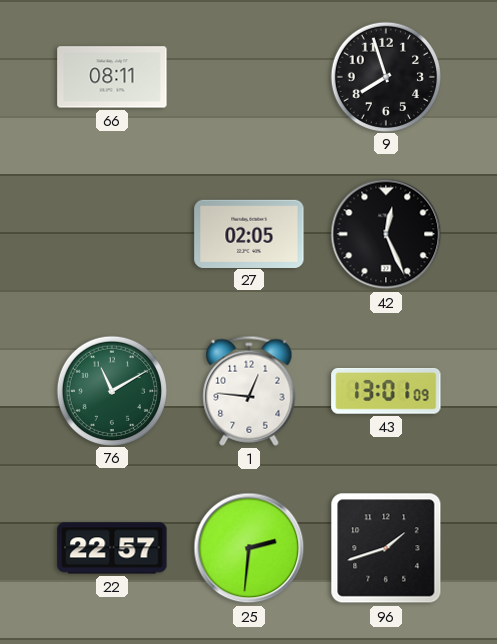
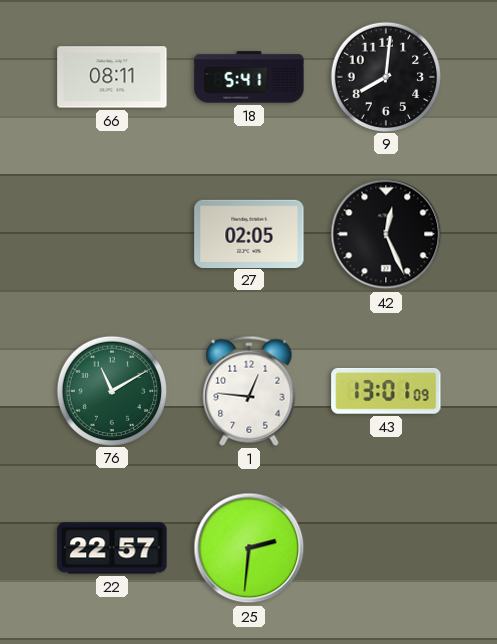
18: none -> 5:41
9: 7:57 -> 8:01
96: 1:42 -> none
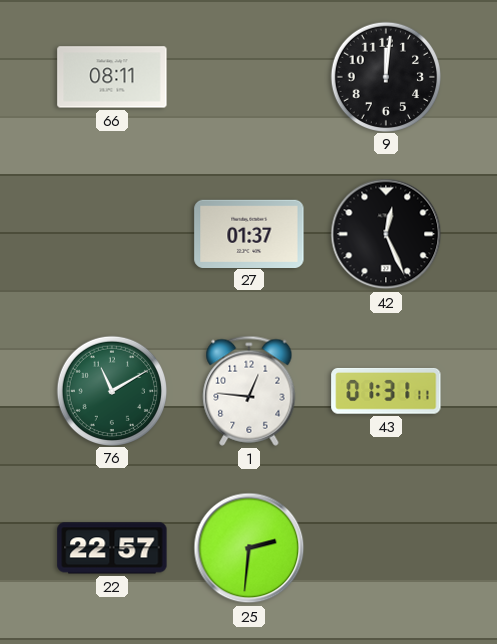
18: 5:41 -> none
9: 8:01 -> 12:01
27: 02:05 -> 01:37
43: 13:01 -> 01:31
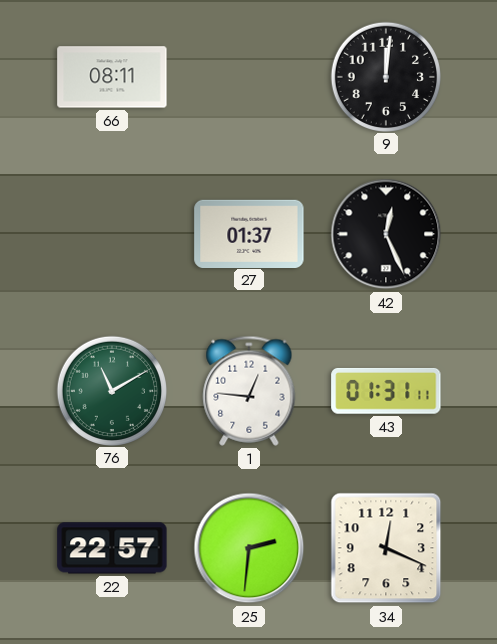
34: none -> 12:19
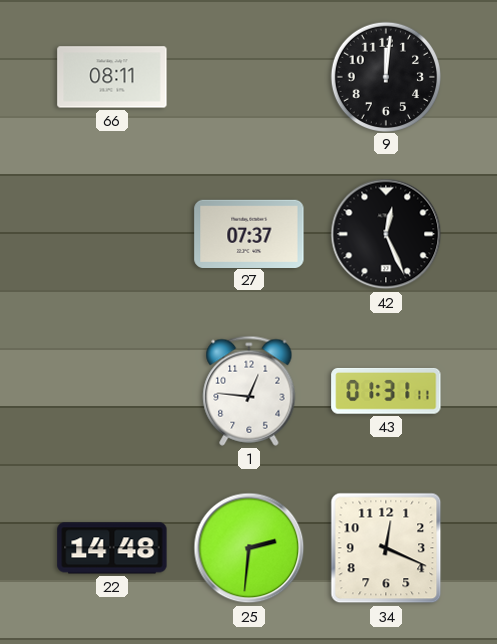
27: 01:37 -> 07:37
76: 11:10 -> none
22: 22:57 -> 14:48
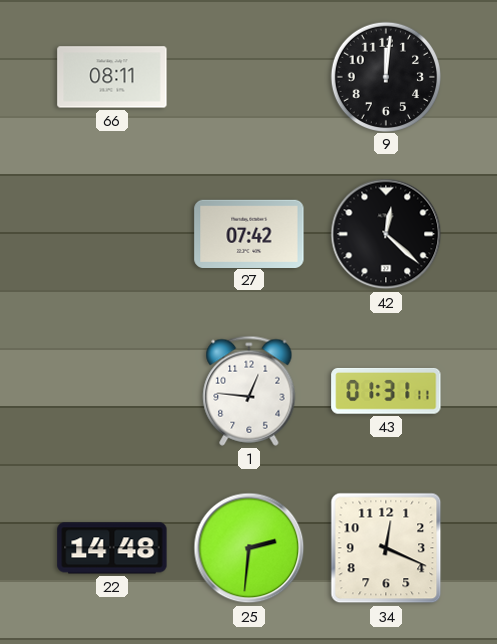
27: 07:37 -> 07:42
42: 12:26 -> 12:22
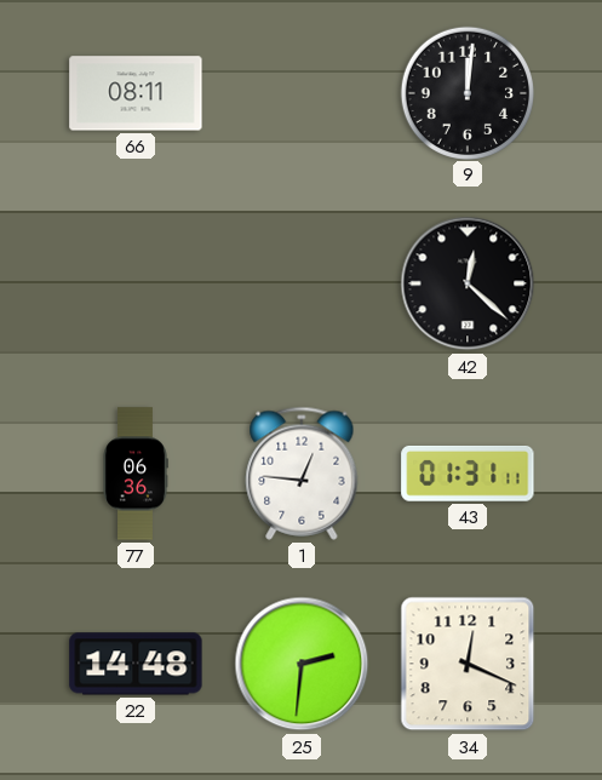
27: 07:42 -> none
77: none -> 06:36
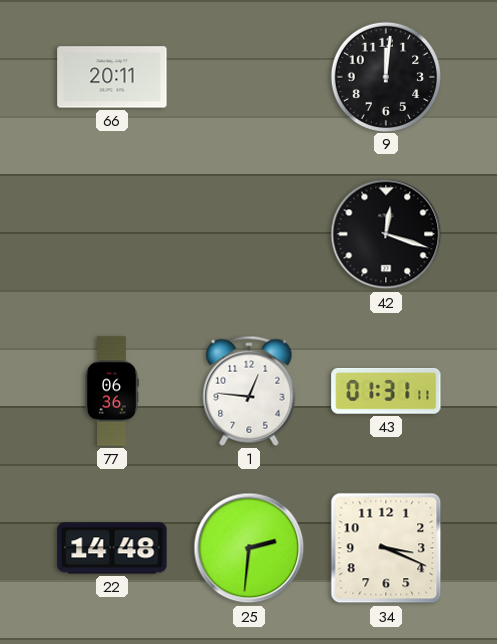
66: 08:11 -> 20:11
42: 12:22 -> 12:18
34: 12:19 -> 3:19
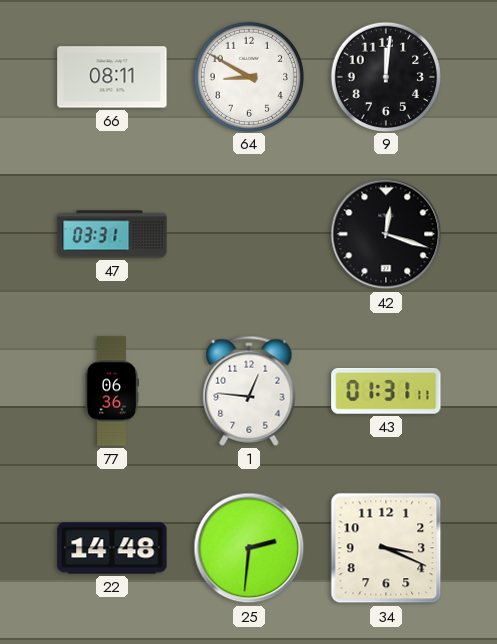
66: 20:11 -> 08:11
64: none -> 8:50
47: none -> 03:31
